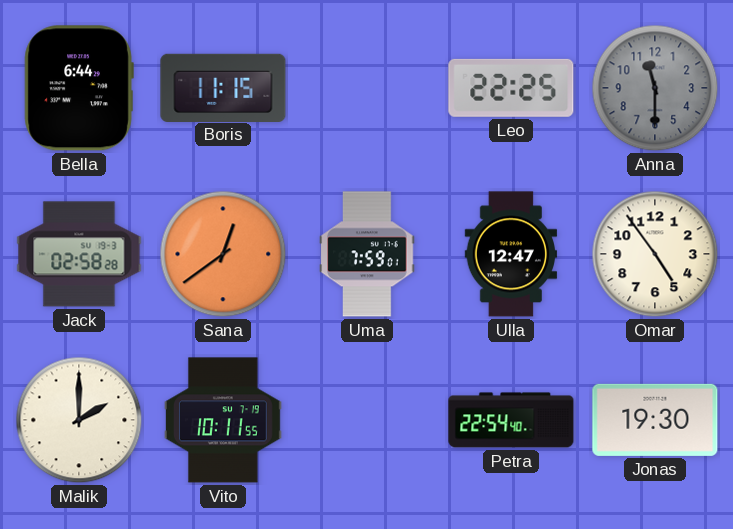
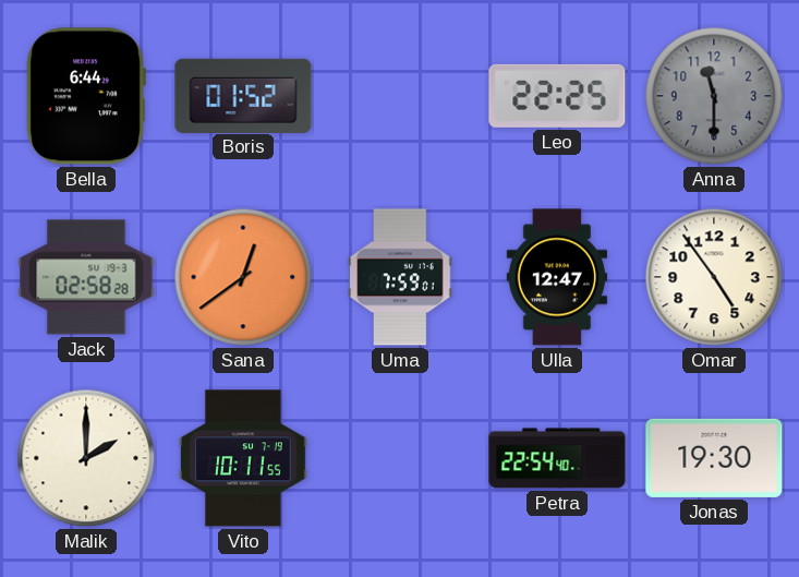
Boris: 11:15 -> 01:52
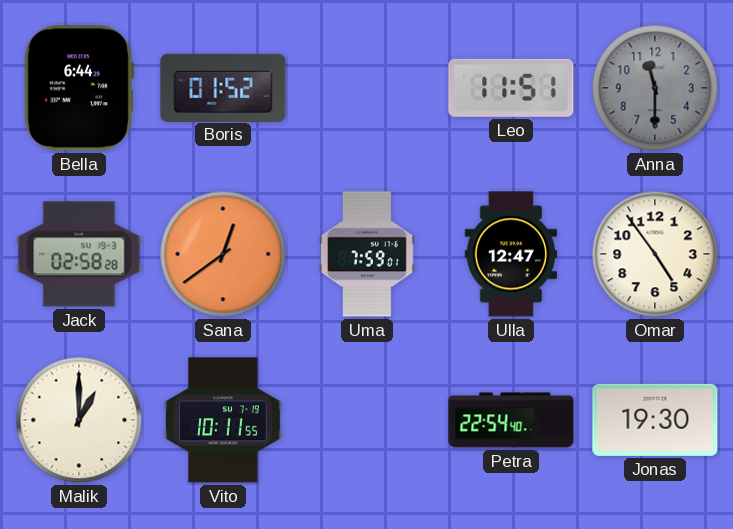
Leo: 22:25 -> 11:51
Malik: 2:00 -> 1:00
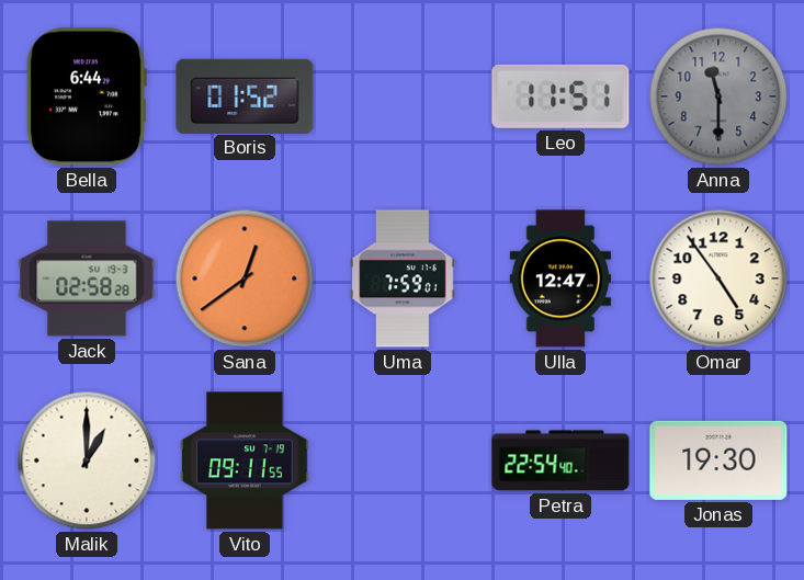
Vito: 10:11 -> 09:11
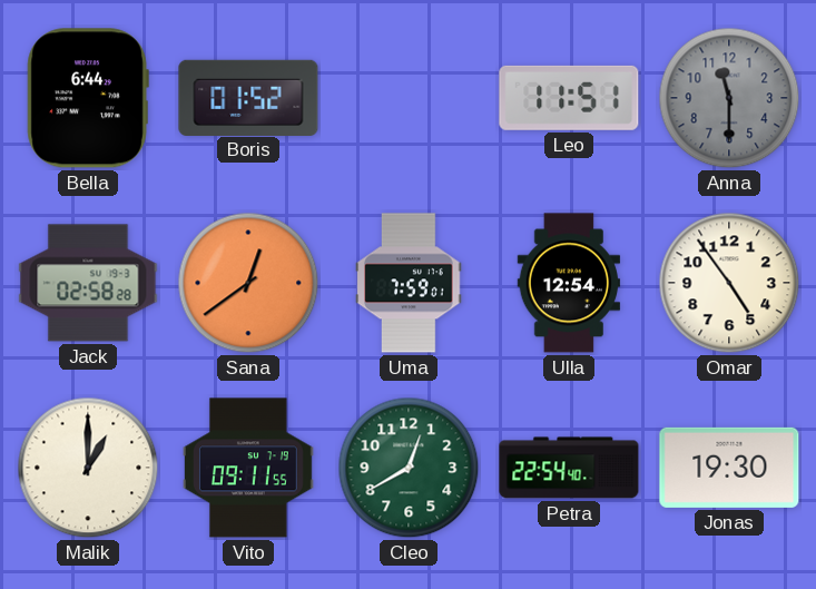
Ulla: 12:47 -> 12:54
Cleo: none -> 12:40
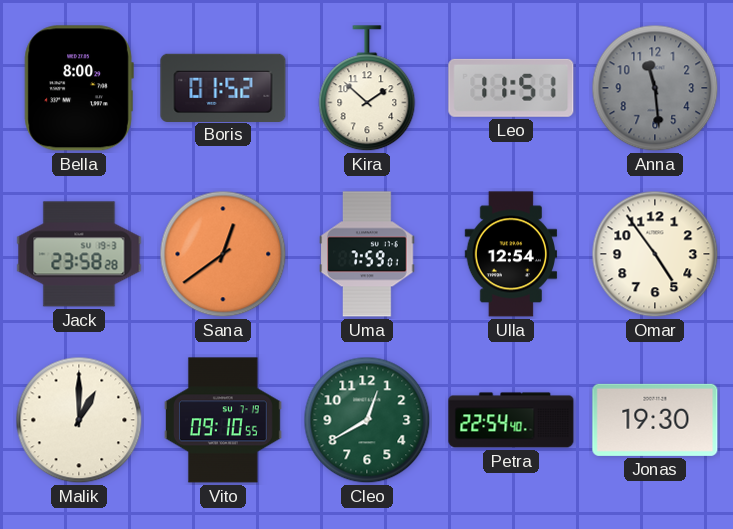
Bella: 6:44 -> 8:00
Kira: none -> 1:52
Anna: 11:30 -> 11:29
Jack: 02:58 -> 23:58
Vito: 09:11 -> 09:10
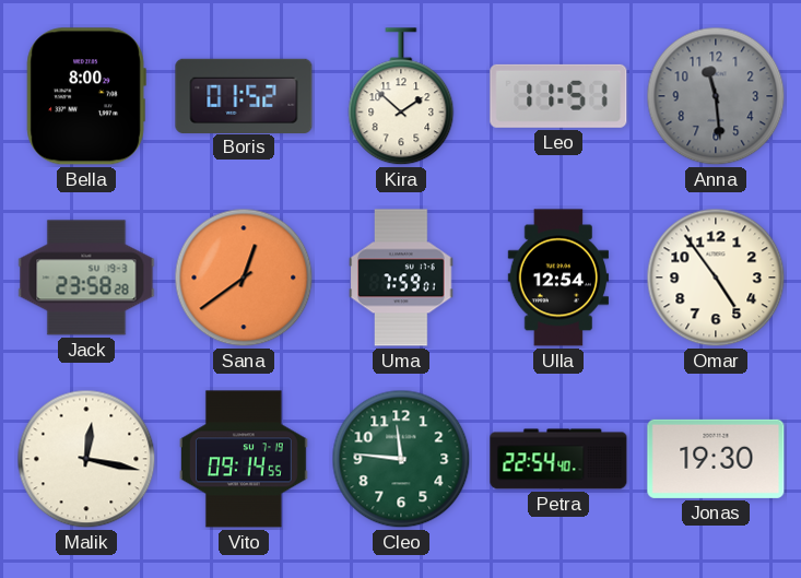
Malik: 1:00 -> 12:17
Vito: 09:10 -> 09:14
Cleo: 12:40 -> 11:46
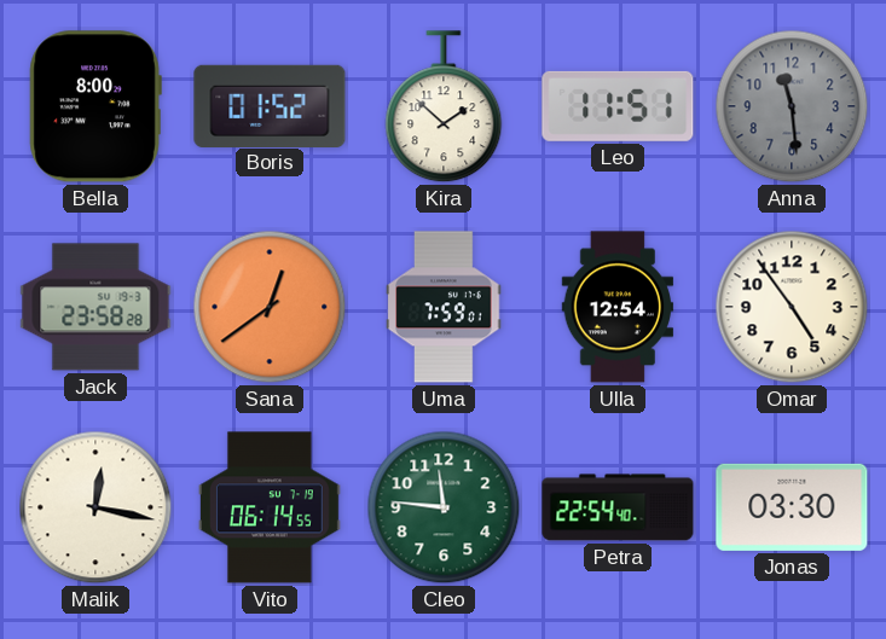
Vito: 09:14 -> 06:14
Jonas: 19:30 -> 03:30
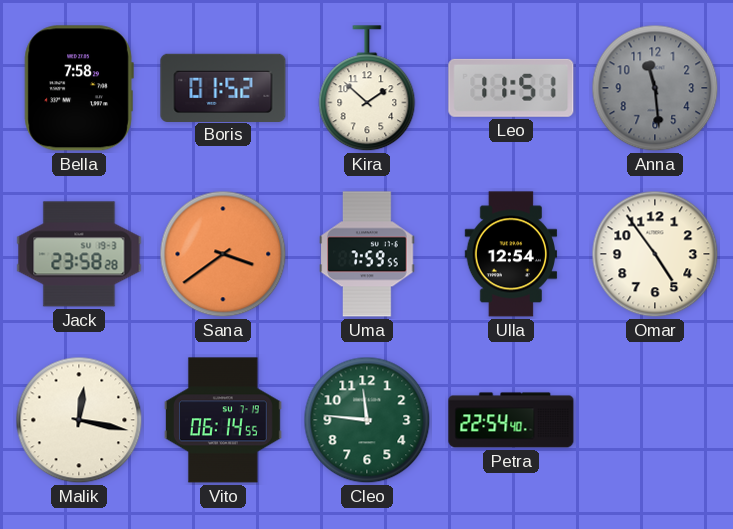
Bella: 8:00 -> 7:58
Sana: 12:39 -> 3:39
Uma: 7:59:01 -> 7:59:55
Jonas: 03:30 -> none
